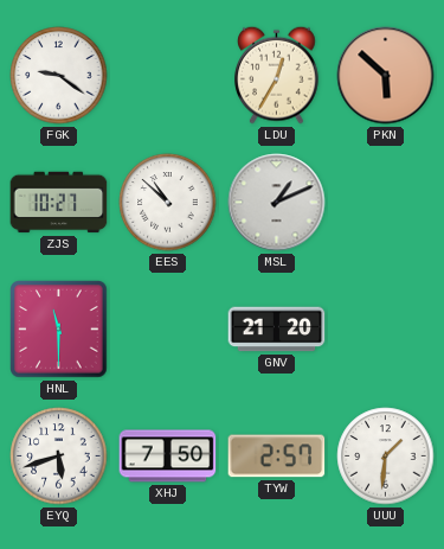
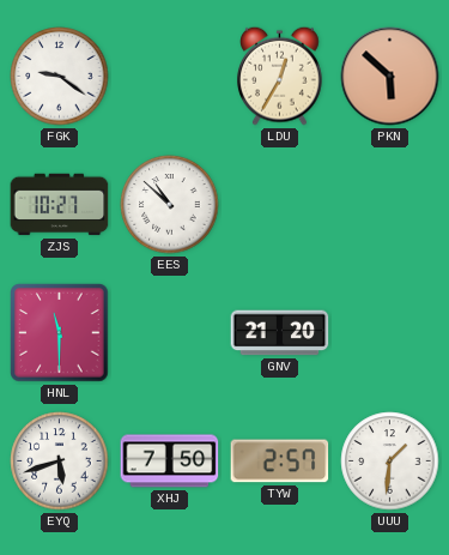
MSL: 1:11 -> none
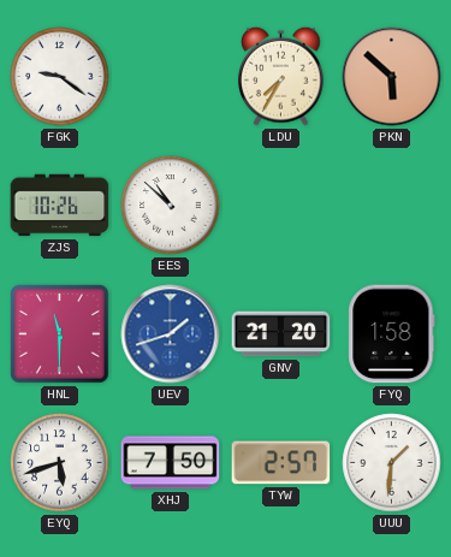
LDU: 12:35 -> 7:35
ZJS: 10:27 -> 10:26
UEV: none -> 1:42
FYQ: none -> 1:58
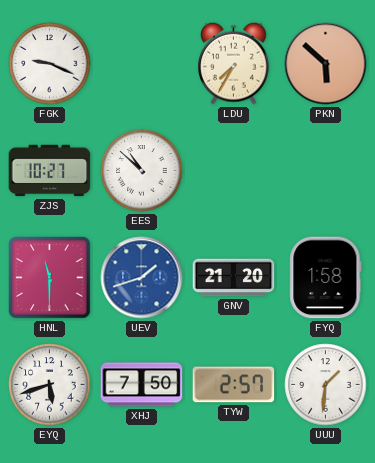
FGK: 9:21 -> 9:19
ZJS: 10:26 -> 10:27
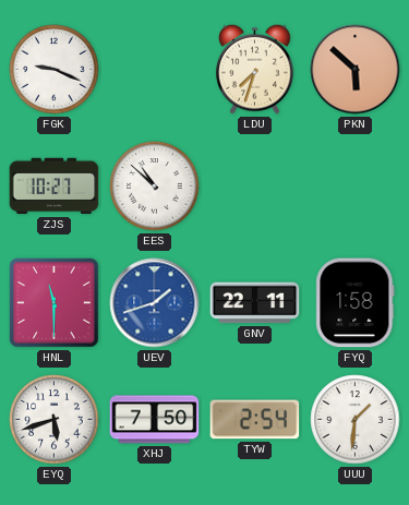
LDU: 7:35 -> 7:33
GNV: 21:20 -> 22:11
TYW: 2:57 -> 2:54
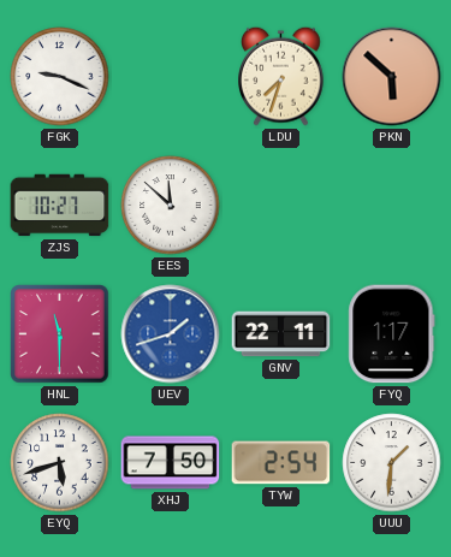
EES: 10:52 -> 11:52
FYQ: 1:58 -> 1:17
